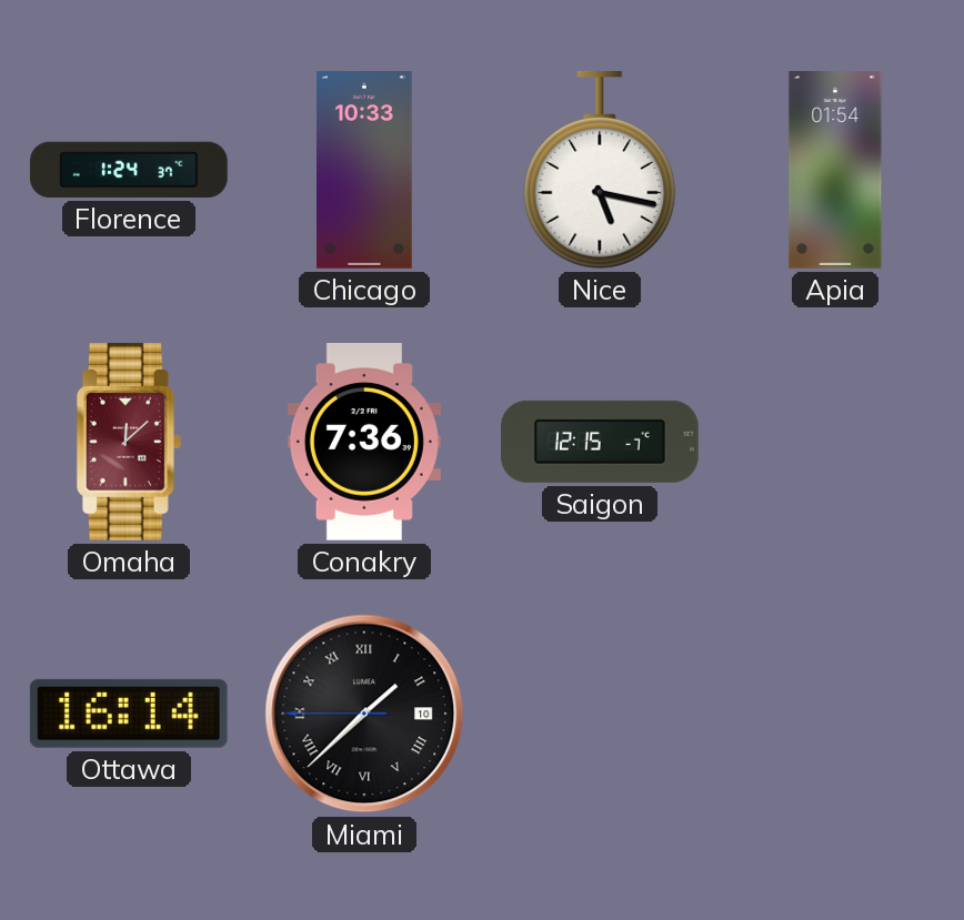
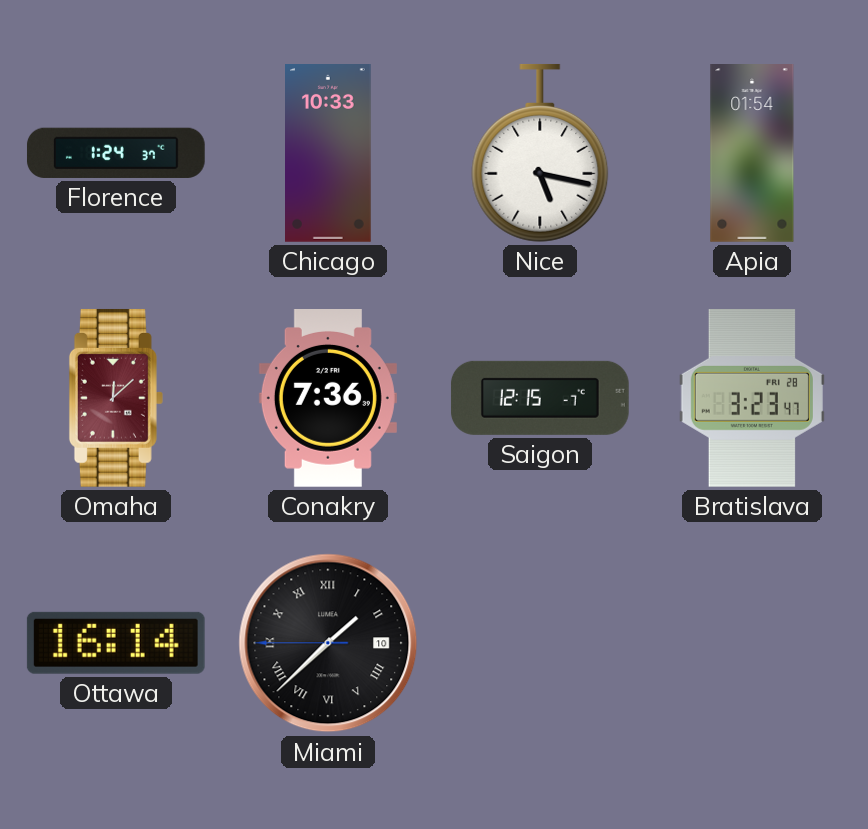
Bratislava: none -> 3:23
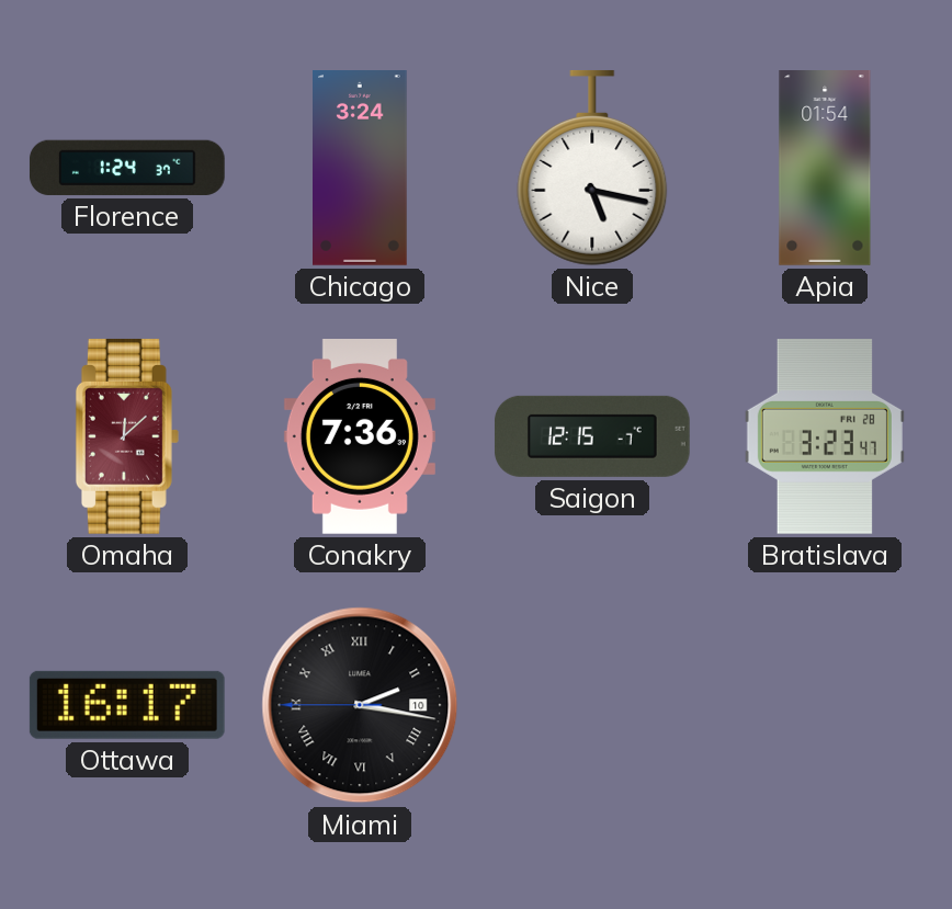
Chicago: 10:33 -> 3:24
Ottawa: 16:14 -> 16:17
Miami: 1:37 -> 2:16
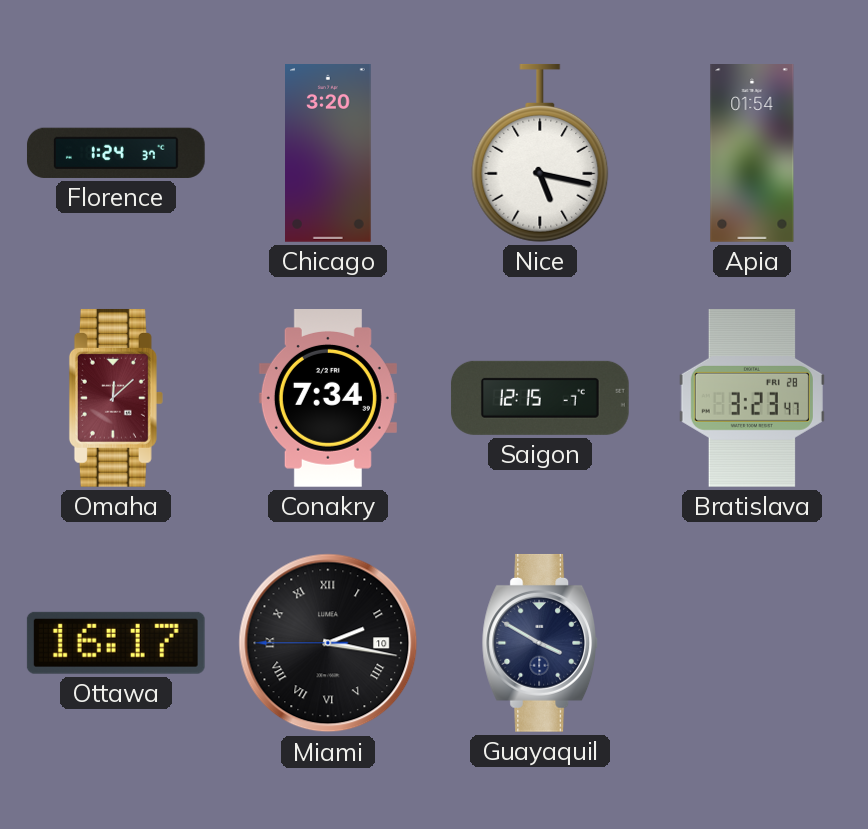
Chicago: 3:24 -> 3:20
Conakry: 7:36 -> 7:34
Guayaquil: none -> 3:50
